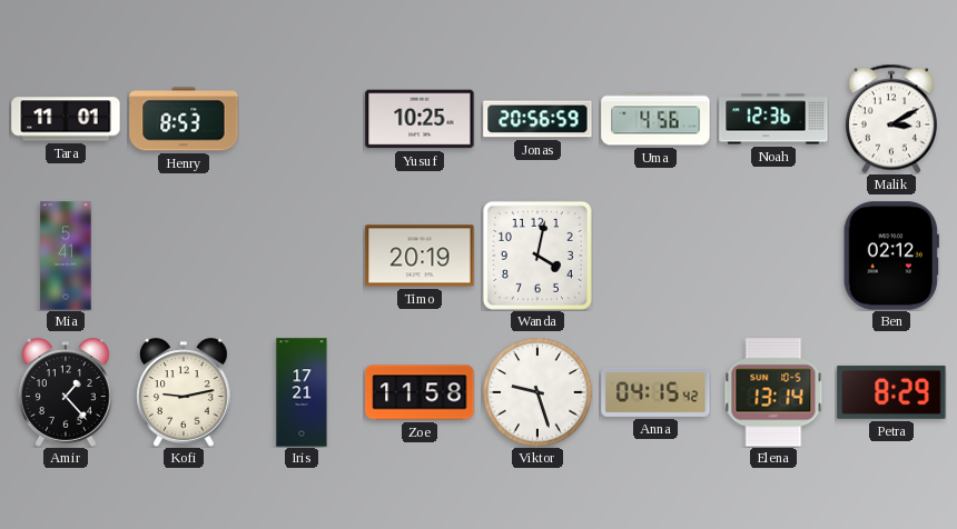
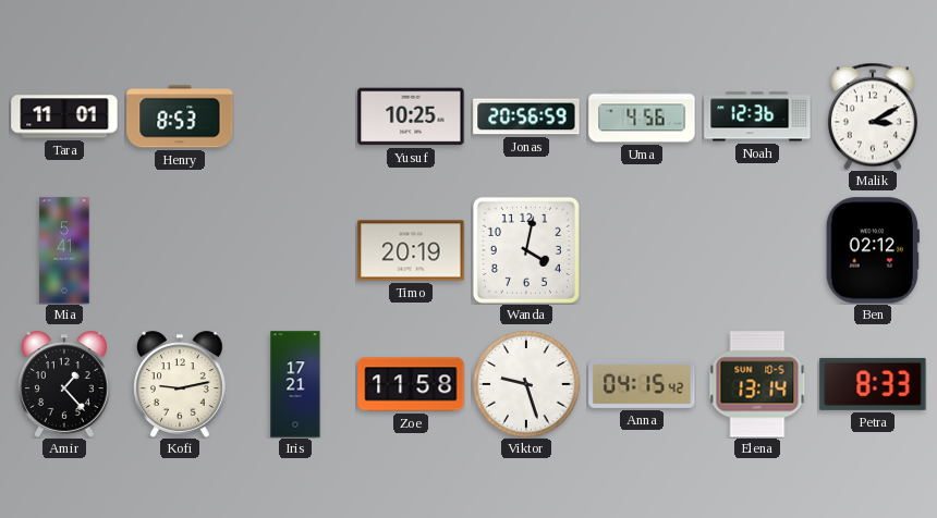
Petra: 8:29 -> 8:33
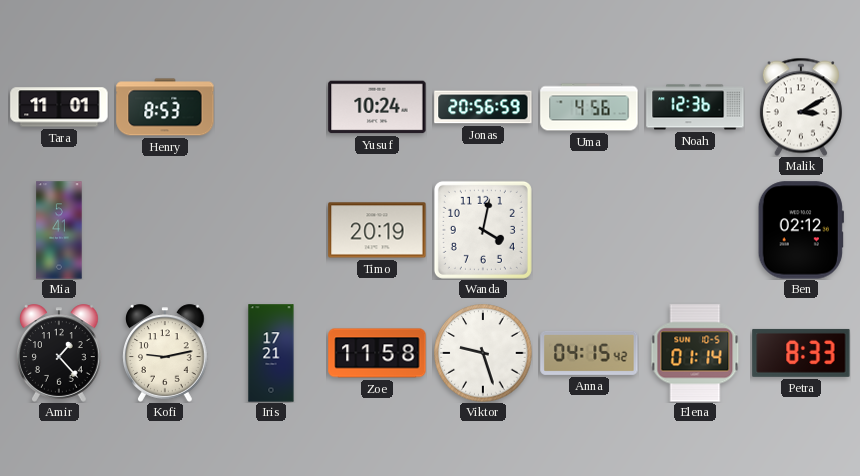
Yusuf: 10:25 -> 10:24
Elena: 13:14 -> 01:14
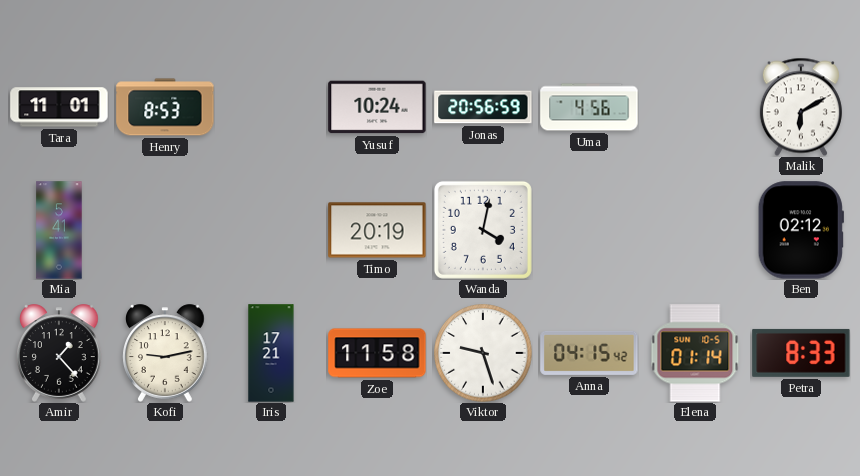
Noah: 12:36 -> none
Malik: 3:10 -> 6:10
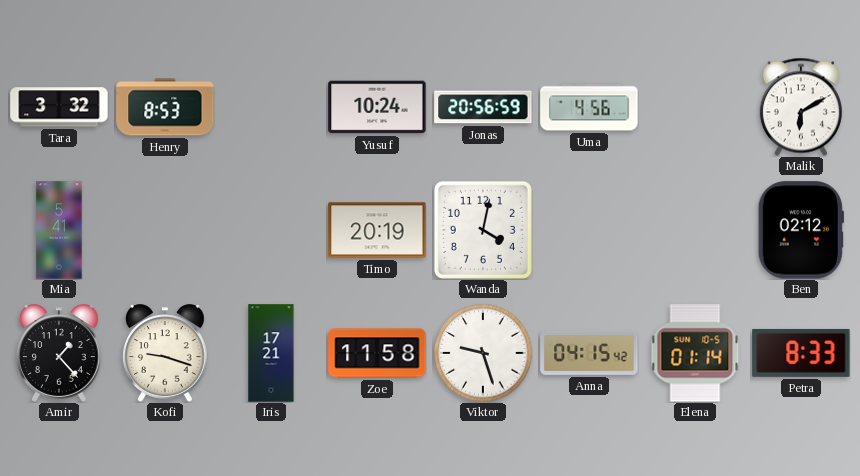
Tara: 11:01 -> 3:32
Kofi: 9:13 -> 9:18
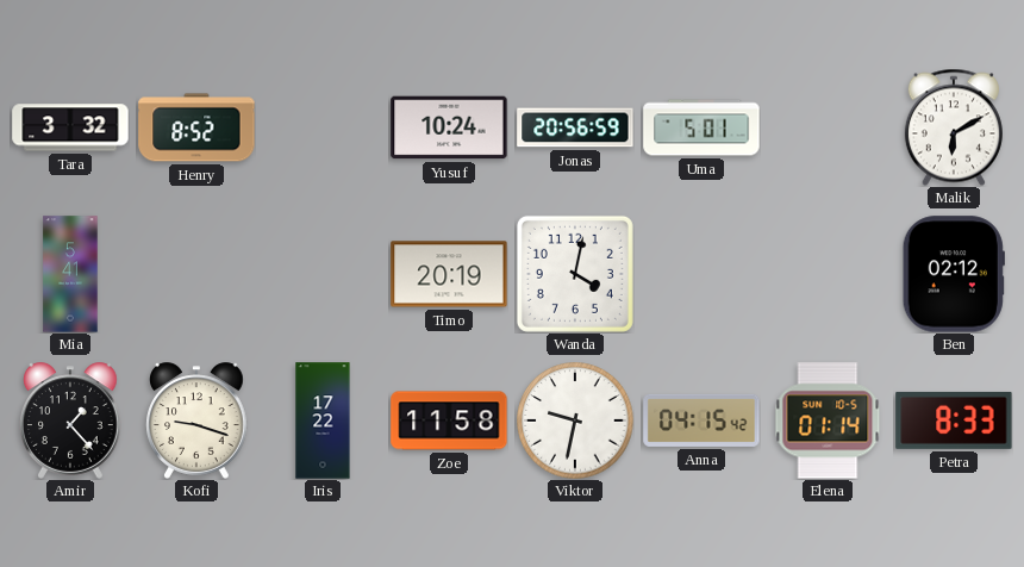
Henry: 8:53 -> 8:52
Uma: 4:56 -> 5:01
Iris: 17:21 -> 17:22
Viktor: 9:27 -> 9:32
